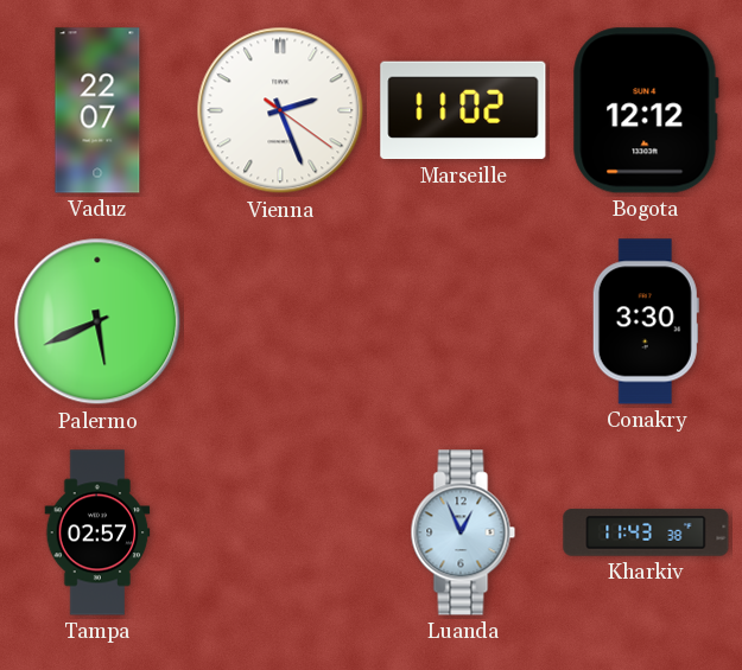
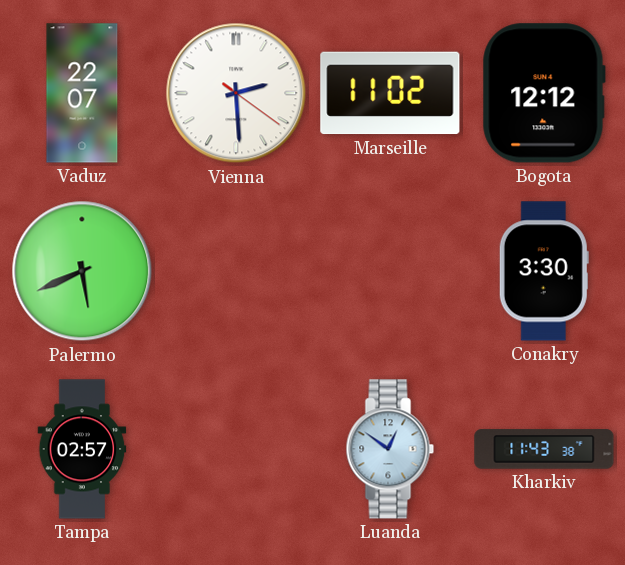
Vienna: 2:26 -> 2:29
Luanda: 12:56 -> 12:51
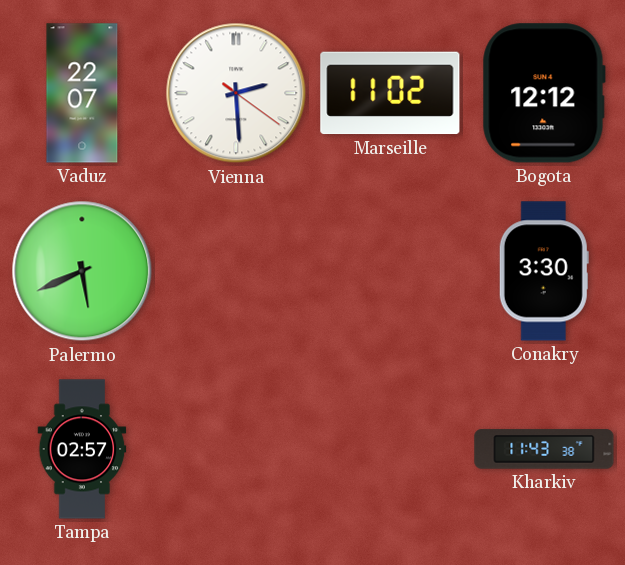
Luanda: 12:51 -> none
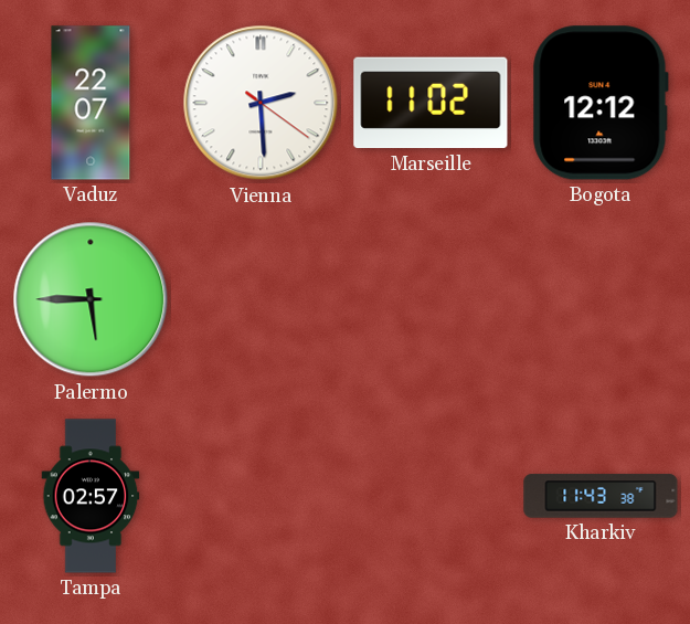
Palermo: 5:41 -> 5:45
Conakry: 3:30 -> none
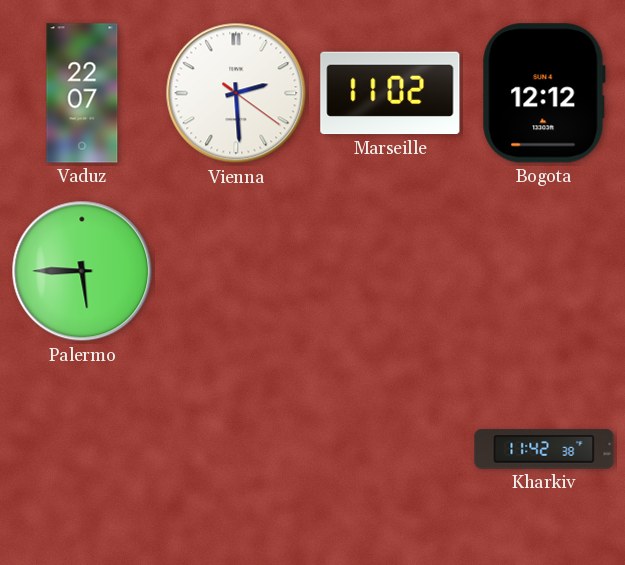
Tampa: 02:57 -> none
Kharkiv: 11:43 -> 11:42
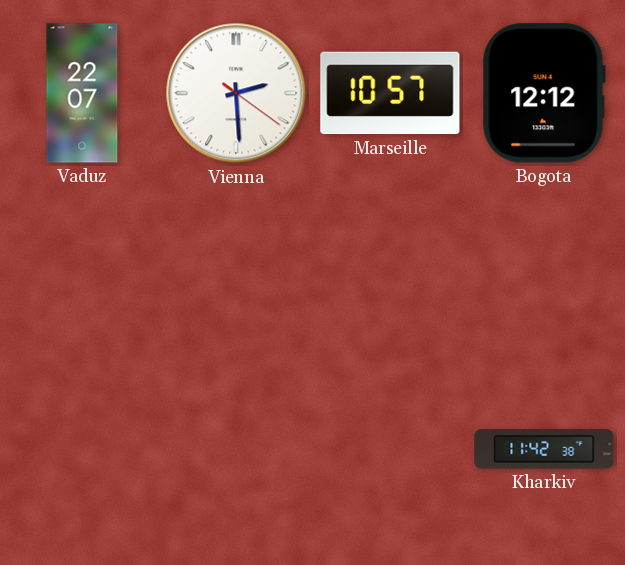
Marseille: 11:02 -> 10:57
Palermo: 5:45 -> none
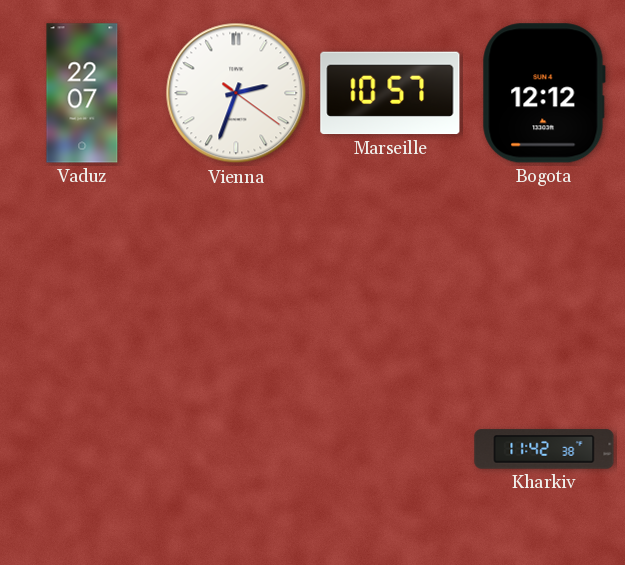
Vienna: 2:29 -> 2:33
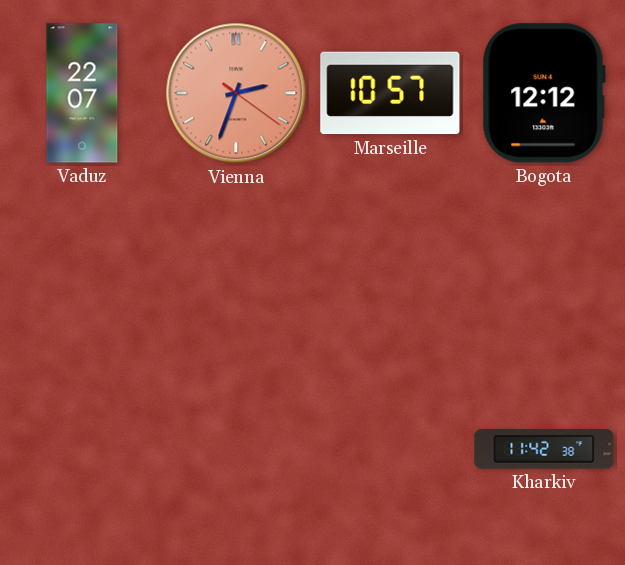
Vienna dial: white -> salmon
